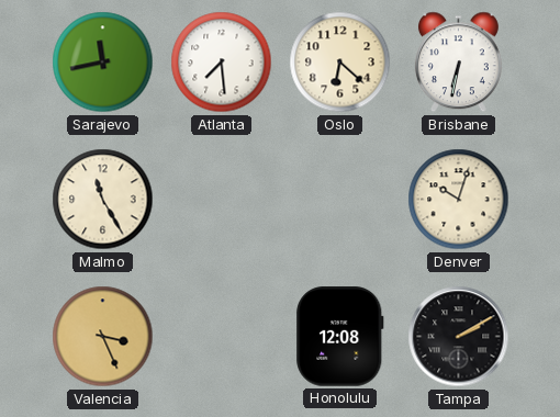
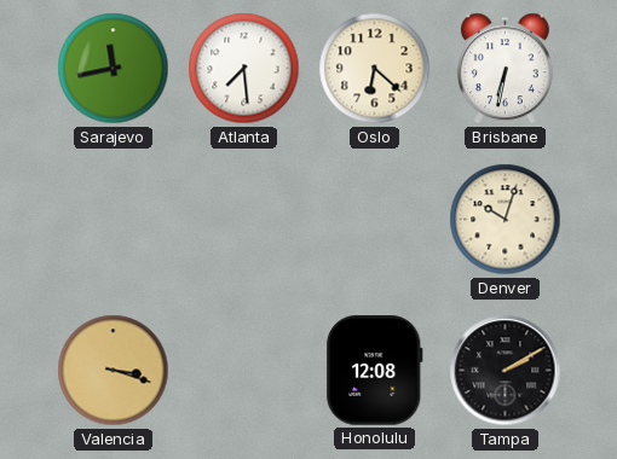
Malmo: 11:25 -> none
Valencia: 3:26 -> 3:18
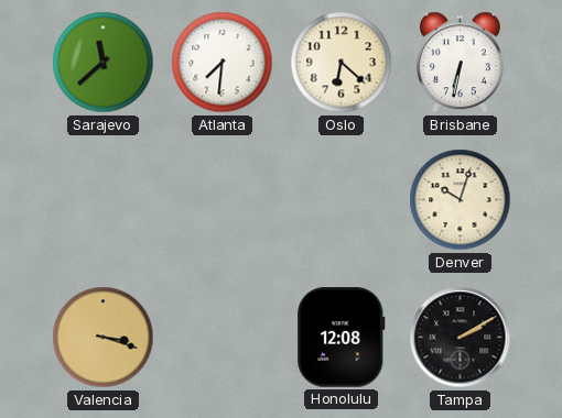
Sarajevo: 11:43 -> 11:38
Atlanta: 7:29 -> 7:31
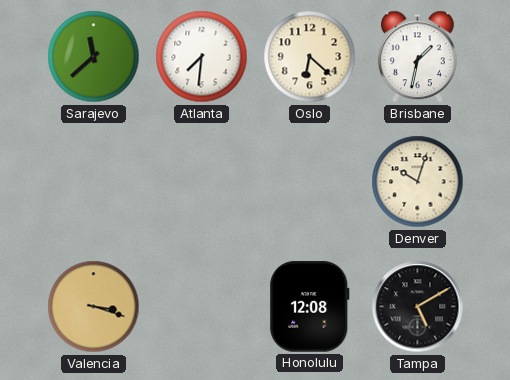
Brisbane: 6:32 -> 1:32
Tampa: 2:10 -> 5:10
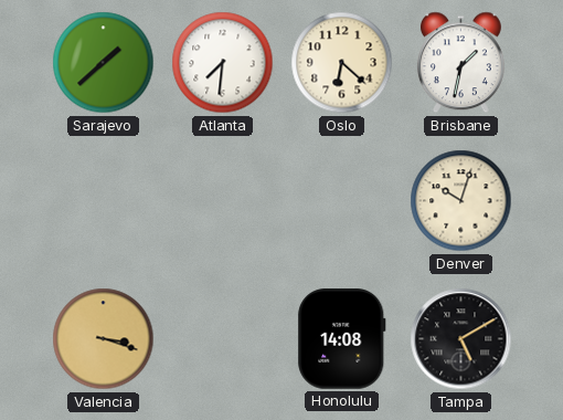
Sarajevo: 11:38 -> 1:38
Honolulu: 12:08 -> 14:08
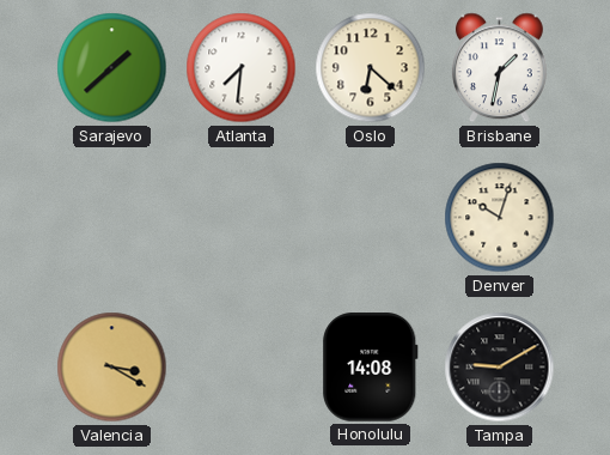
Valencia: 3:18 -> 3:20
Tampa: 5:10 -> 9:10
